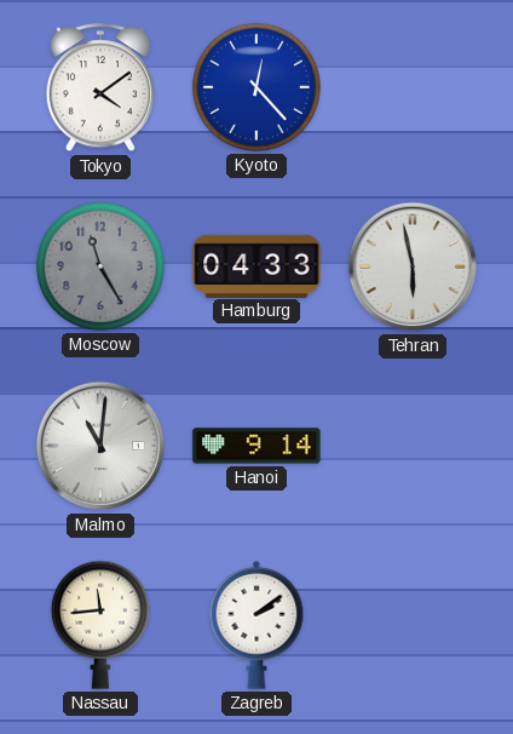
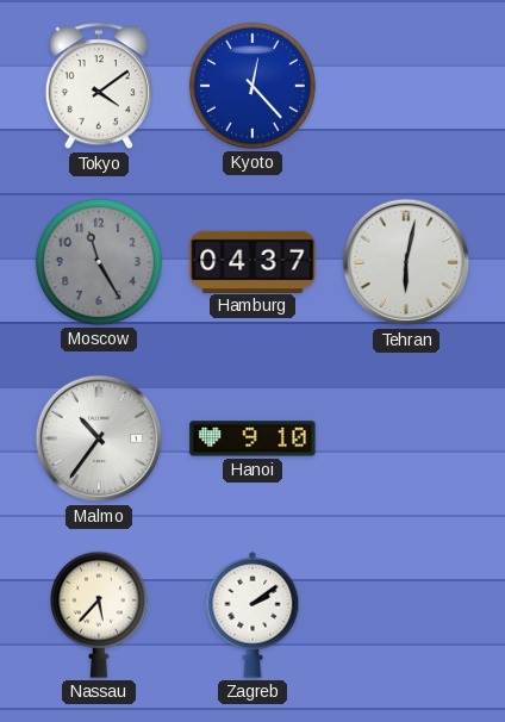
Hamburg: 04:33 -> 04:37
Tehran: 5:58 -> 6:02
Malmo: 11:01 -> 10:36
Hanoi: 9:14 -> 9:10
Nassau: 11:44 -> 5:37
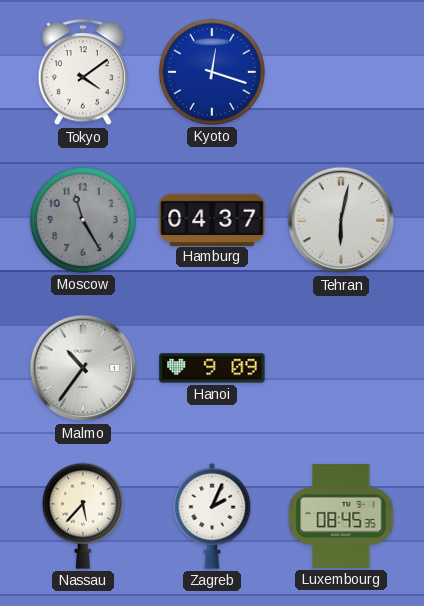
Kyoto: 12:23 -> 12:18
Hanoi: 9:10 -> 9:09
Zagreb: 2:09 -> 2:04
Luxembourg: none -> 08:45
